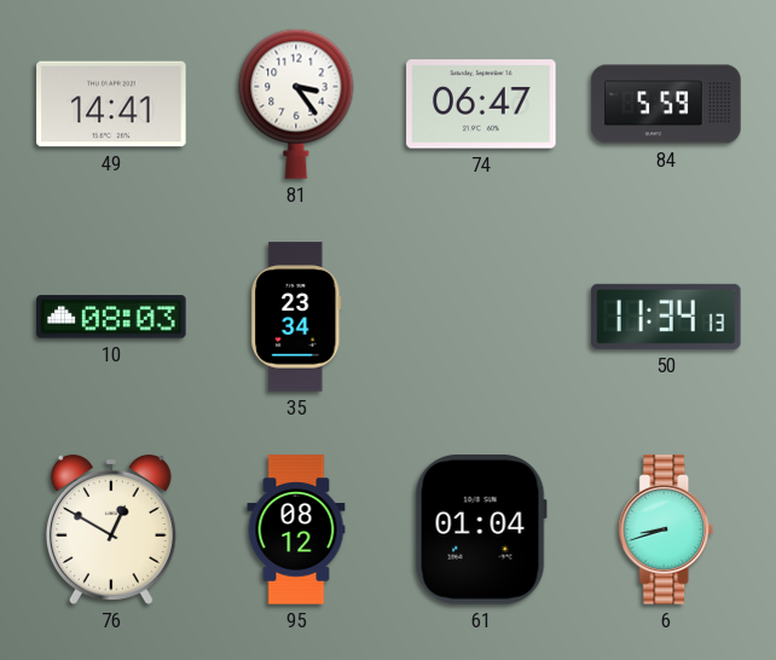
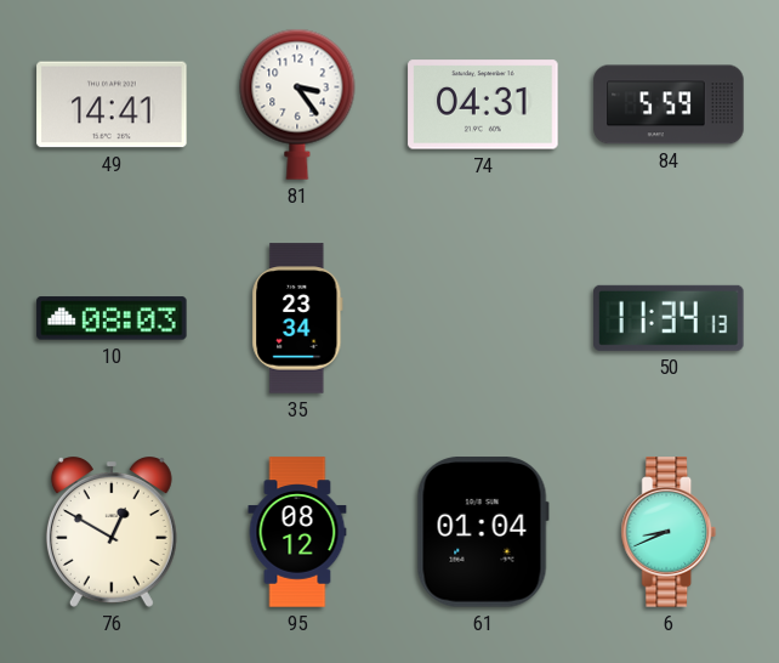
74: 06:47 -> 04:31
6: 8:42 -> 8:41
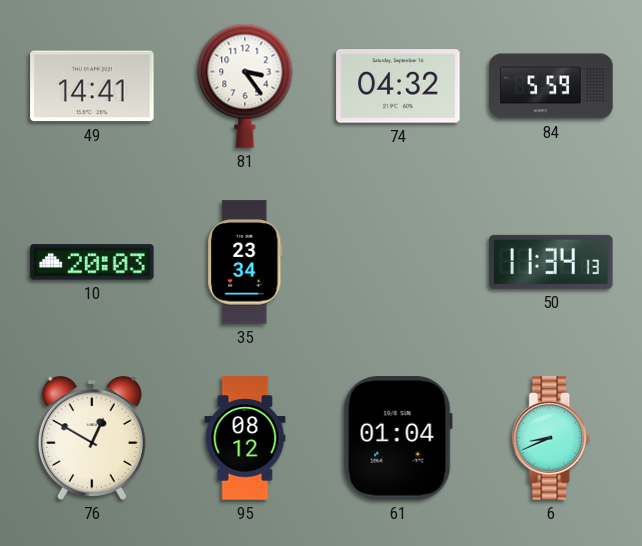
74: 04:31 -> 04:32
10: 08:03 -> 20:03
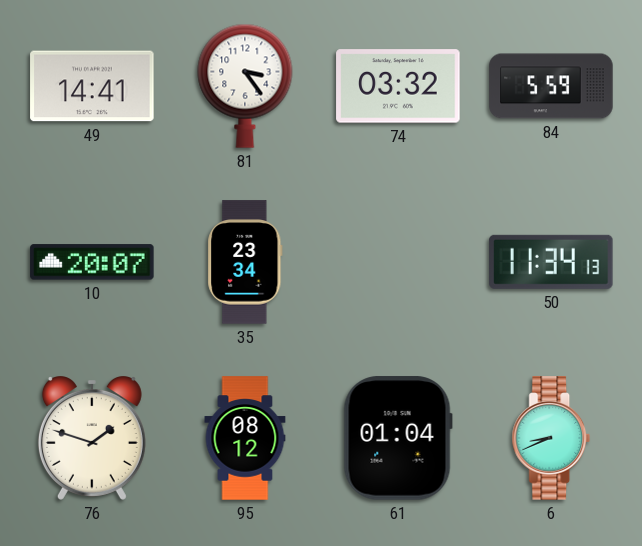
74: 04:32 -> 03:32
10: 20:03 -> 20:07
76: 12:50 -> 1:48
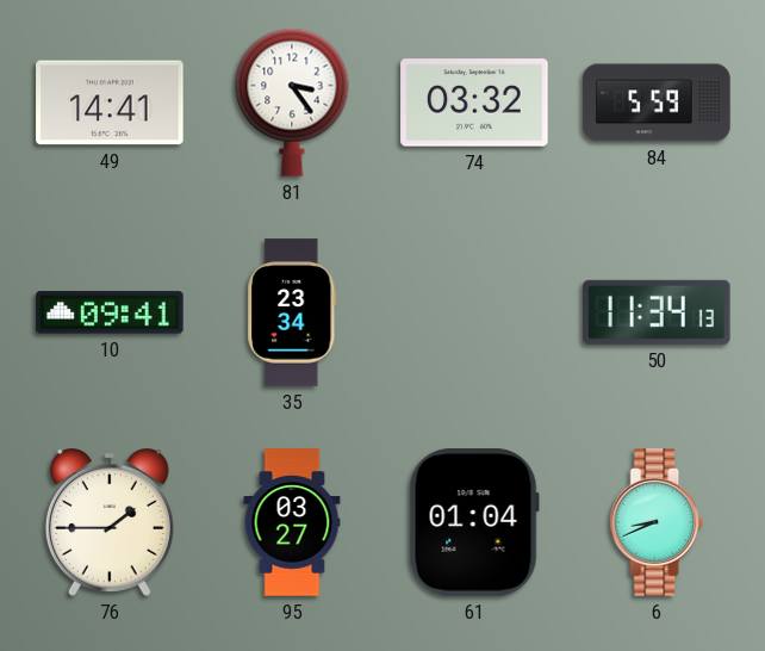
10: 20:07 -> 09:41
76: 1:48 -> 1:45
95: 08:12 -> 03:27
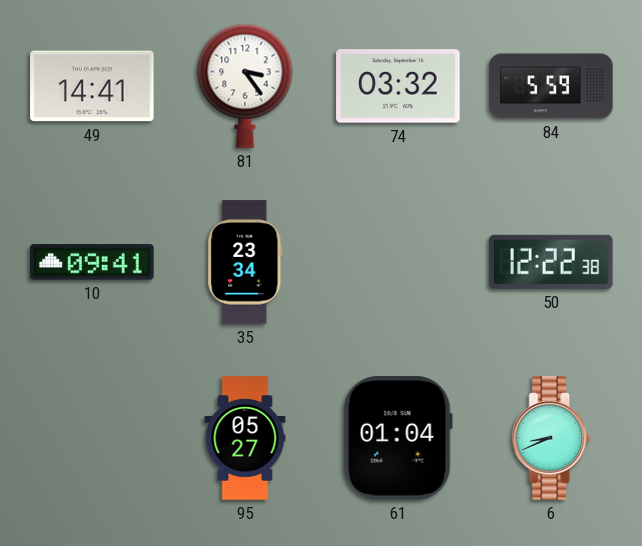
50: 11:34 -> 12:22
76: 1:45 -> none
95: 03:27 -> 05:27
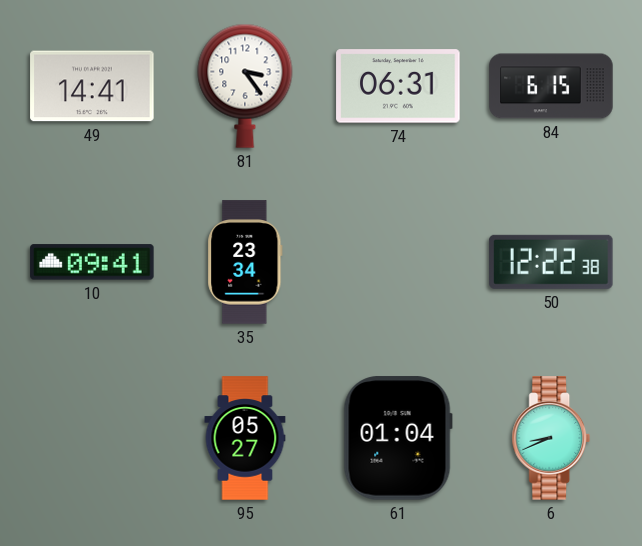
74: 03:32 -> 06:31
84: 5:59 -> 6:15
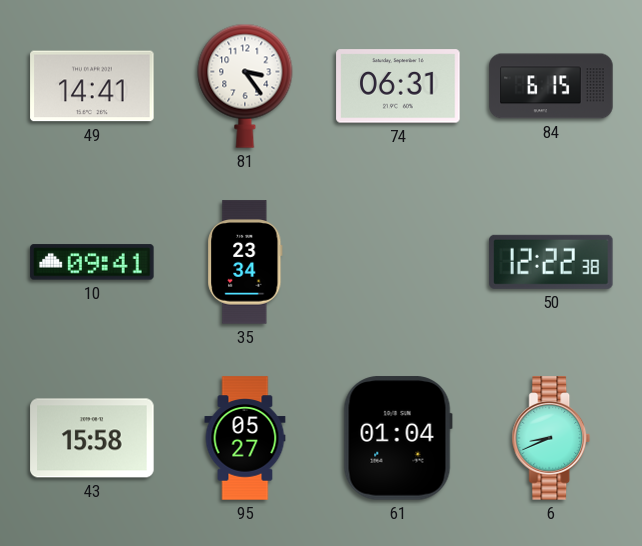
43: none -> 15:58
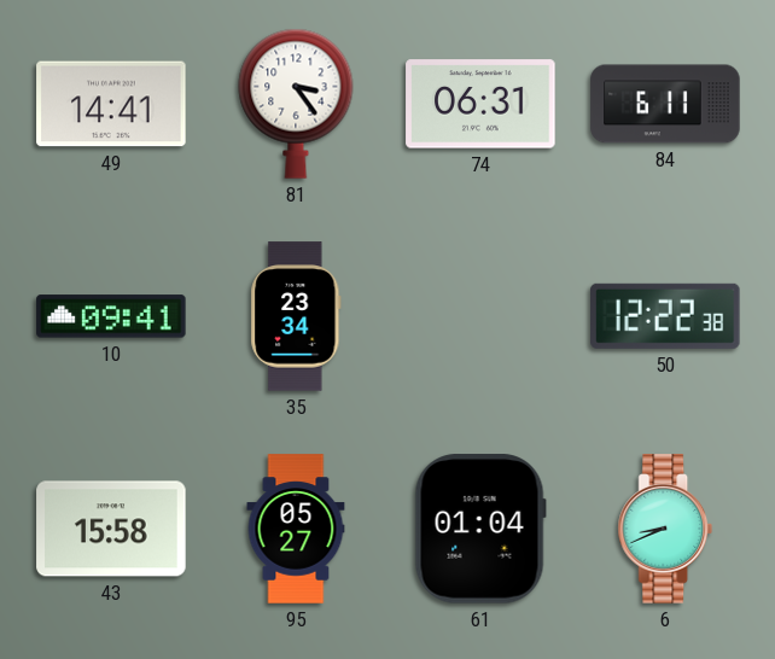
84: 6:15 -> 6:11
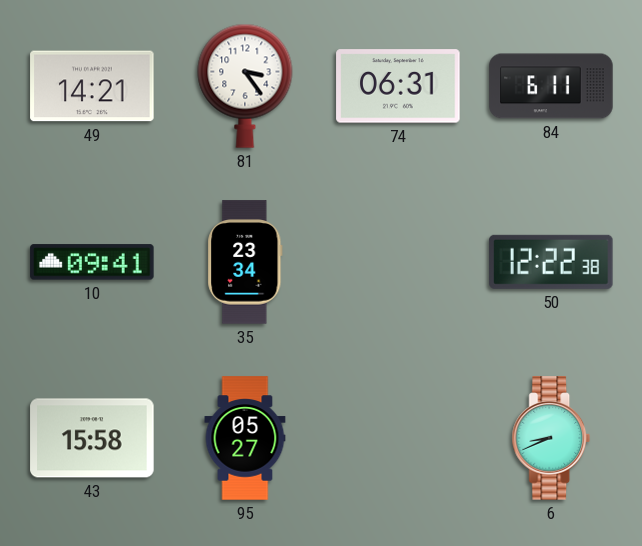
49: 14:41 -> 14:21
61: 01:04 -> none
